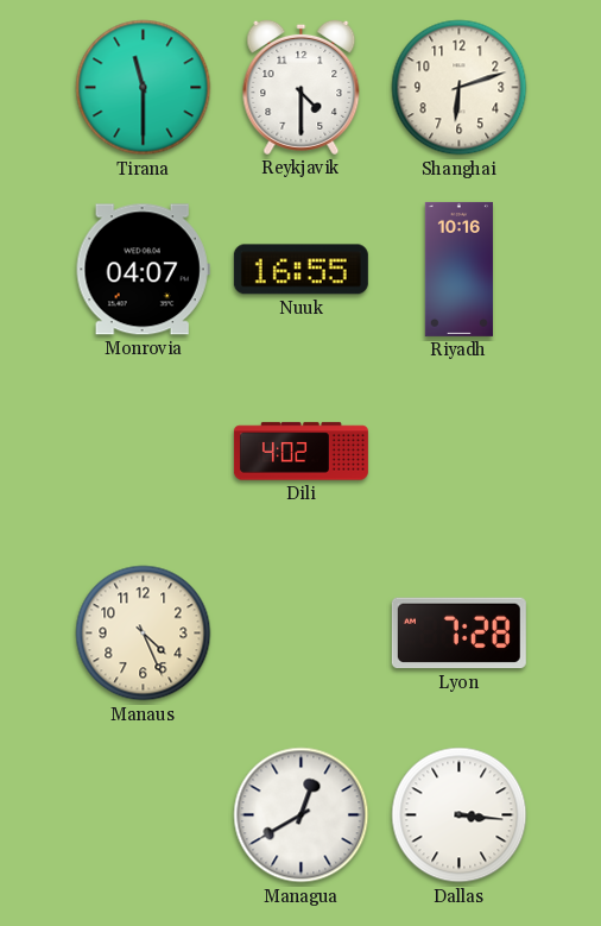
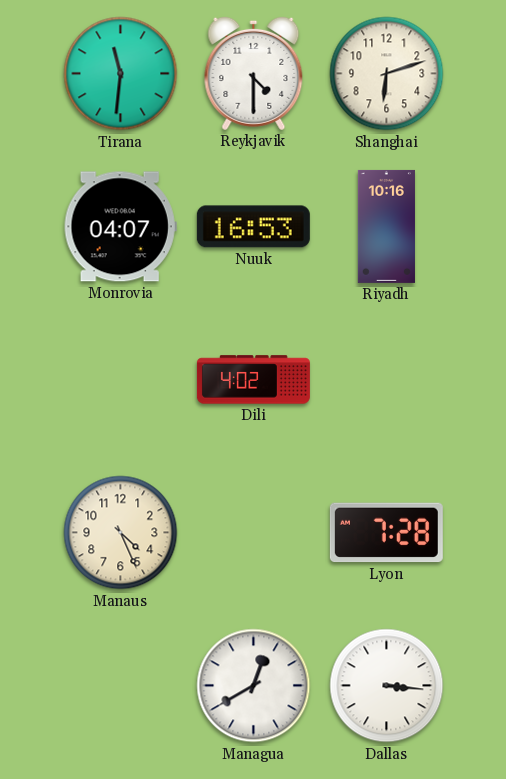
Tirana: 11:30 -> 11:31
Nuuk: 16:55 -> 16:53
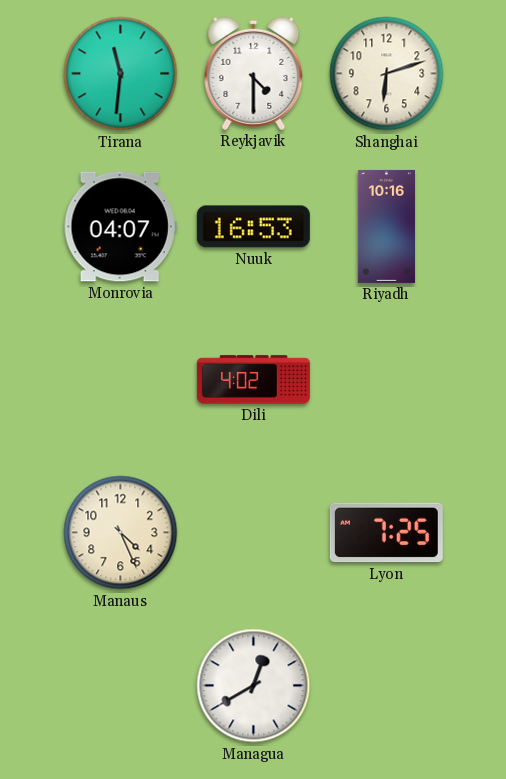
Lyon: 7:28 -> 7:25
Dallas: 3:16 -> none
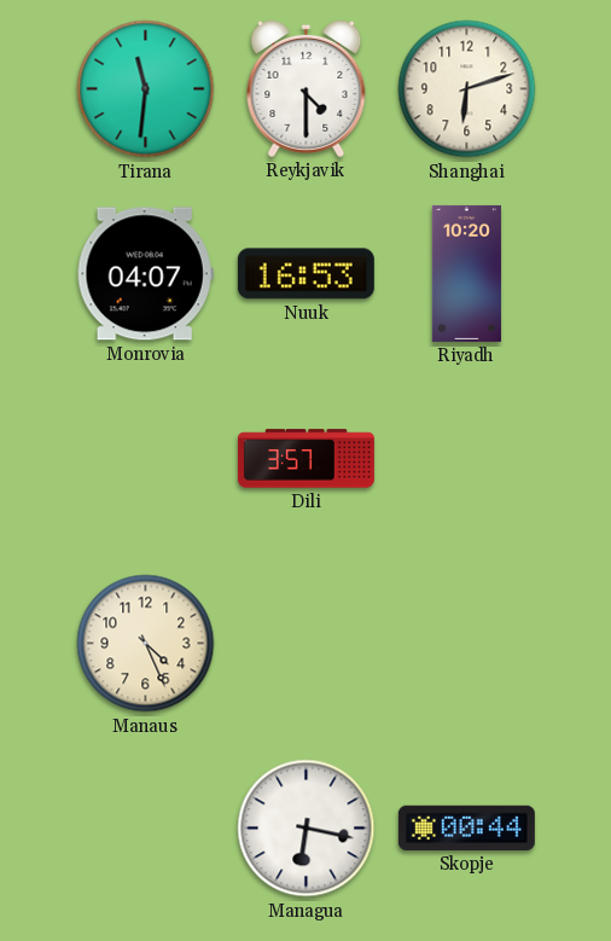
Riyadh: 10:16 -> 10:20
Dili: 4:02 -> 3:57
Lyon: 7:25 -> none
Managua: 12:40 -> 6:17
Skopje: none -> 00:44
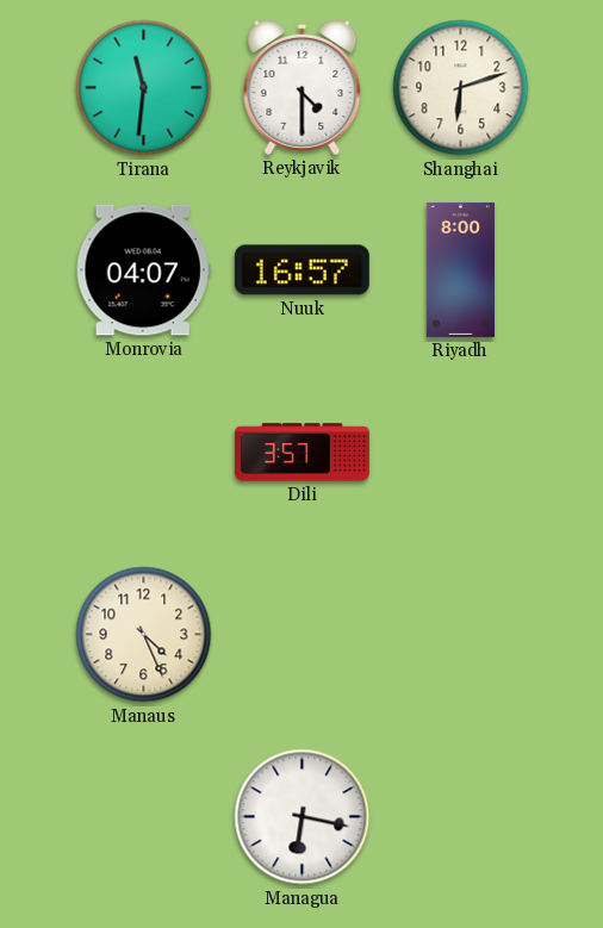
Nuuk: 16:53 -> 16:57
Riyadh: 10:20 -> 8:00
Skopje: 00:44 -> none
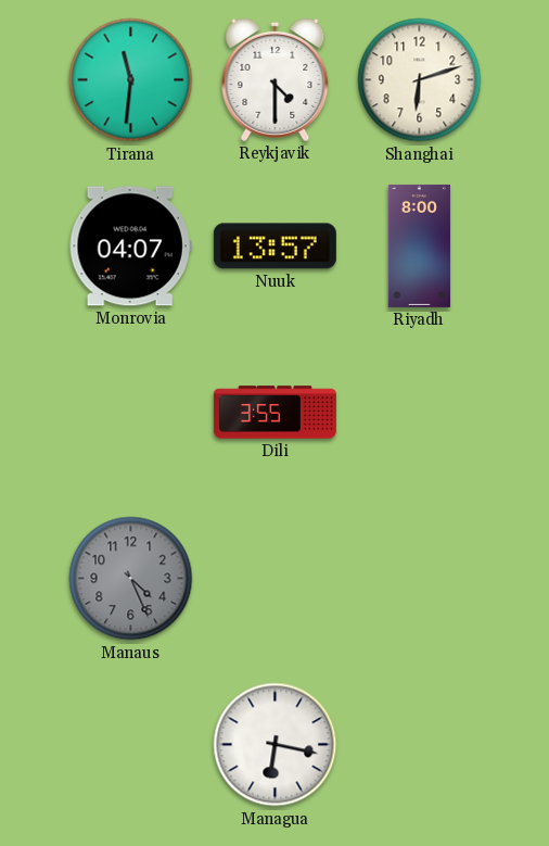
Nuuk: 16:57 -> 13:57
Dili: 3:57 -> 3:55
Manaus dial: cream -> grey
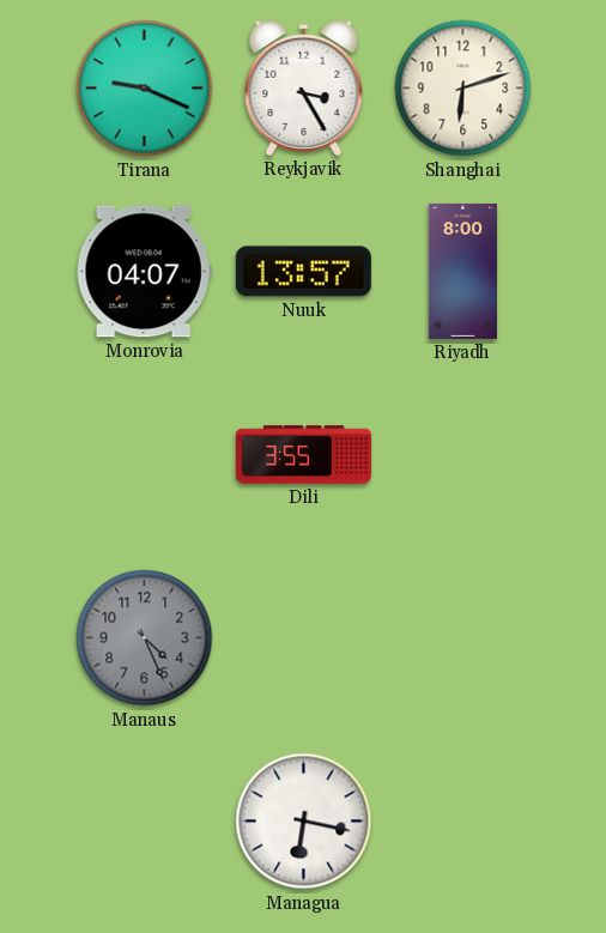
Tirana: 11:31 -> 9:19
Reykjavik: 4:30 -> 3:25
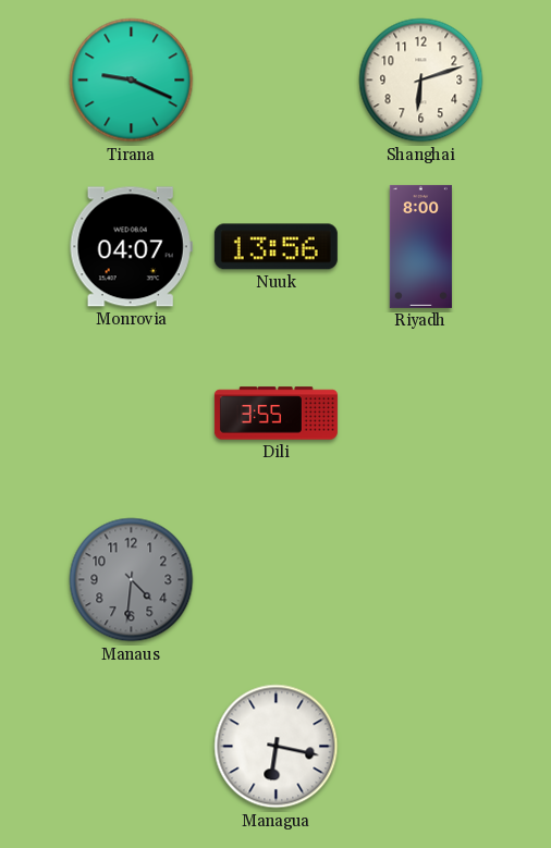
Reykjavik: 3:25 -> none
Nuuk: 13:57 -> 13:56
Manaus: 4:26 -> 4:31
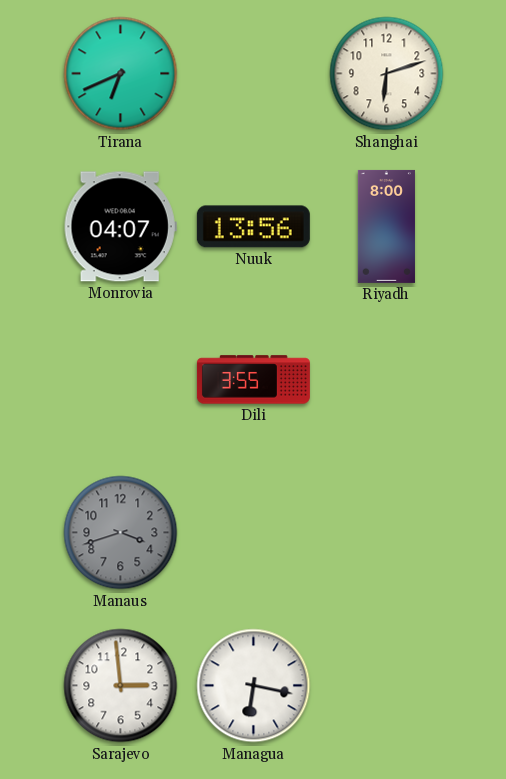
Tirana: 9:19 -> 6:41
Manaus: 4:31 -> 3:42
Sarajevo: none -> 2:59
